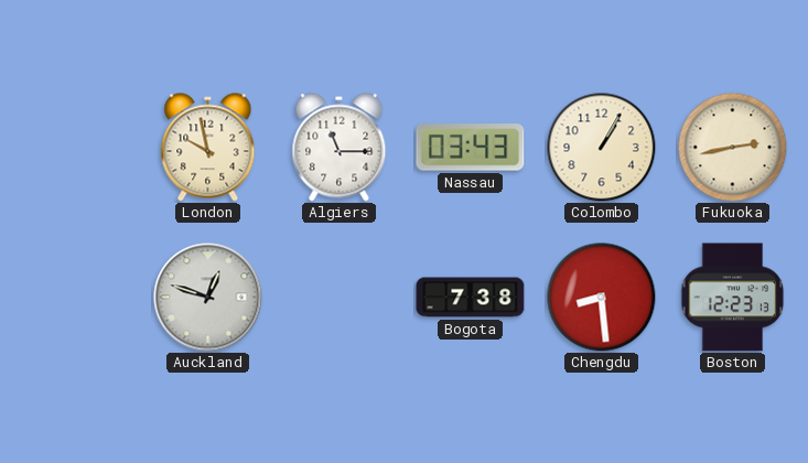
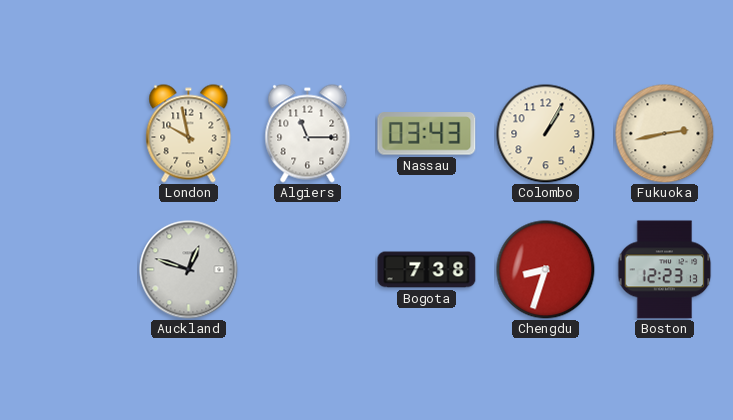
Chengdu: 8:29 -> 8:33
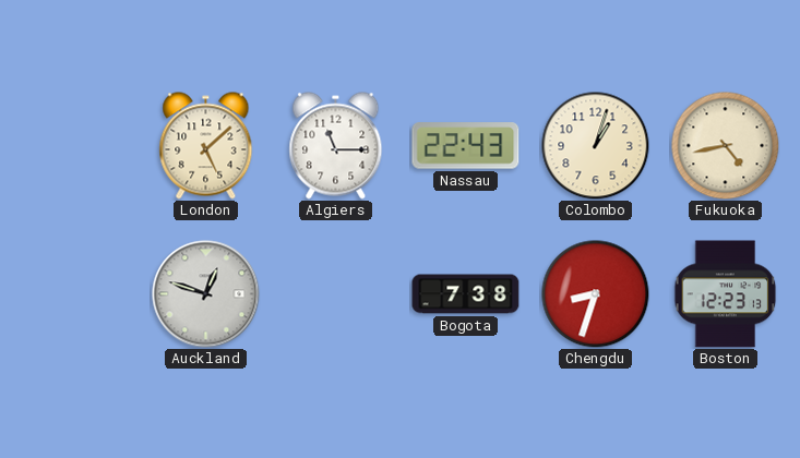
London: 9:58 -> 5:08
Nassau: 03:43 -> 22:43
Colombo: 1:05 -> 1:03
Fukuoka: 2:43 -> 4:43
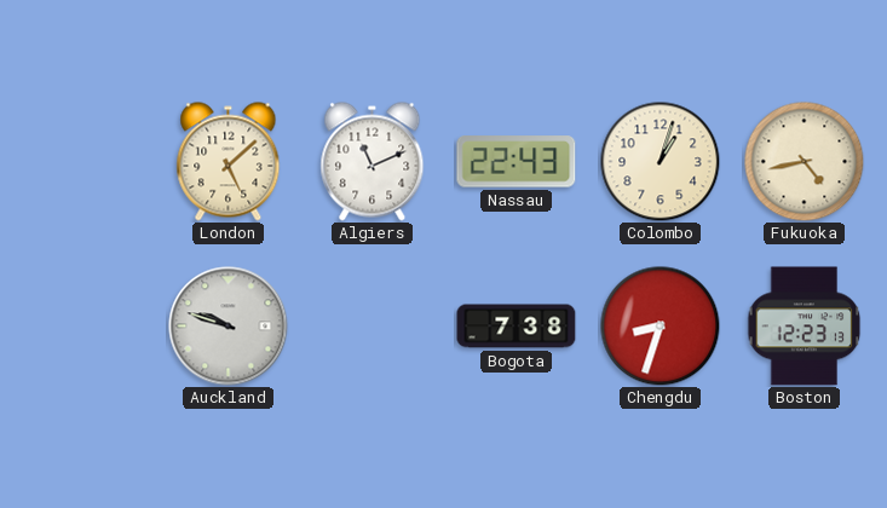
Algiers: 11:15 -> 11:11
Auckland: 12:48 -> 9:48
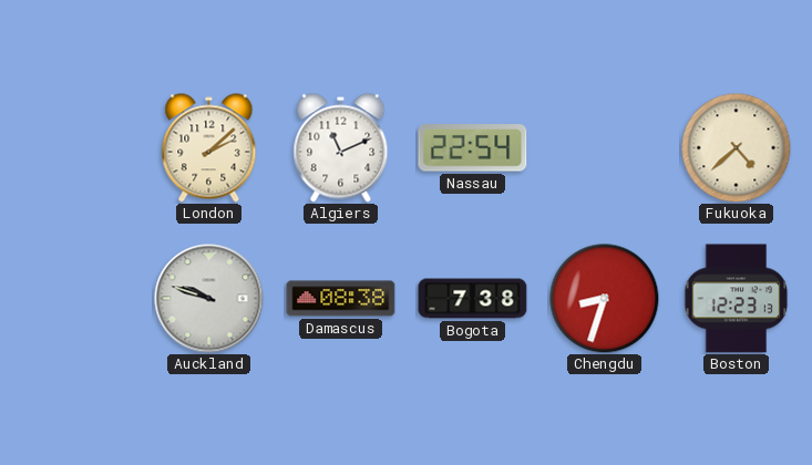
London: 5:08 -> 2:08
Nassau: 22:43 -> 22:54
Colombo: 1:03 -> none
Fukuoka: 4:43 -> 4:38
Damascus: none -> 08:38
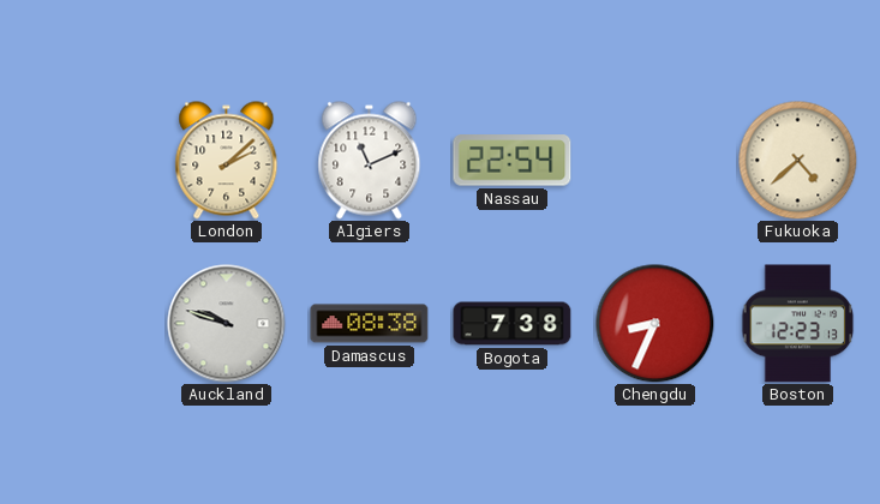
Chengdu: 8:33 -> 8:34
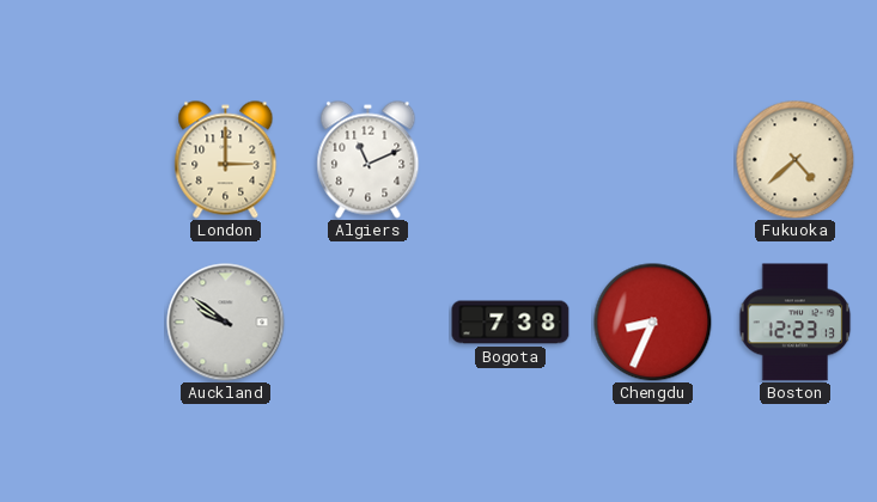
London: 2:08 -> 3:00
Nassau: 22:54 -> none
Auckland: 9:48 -> 9:51
Damascus: 08:38 -> none
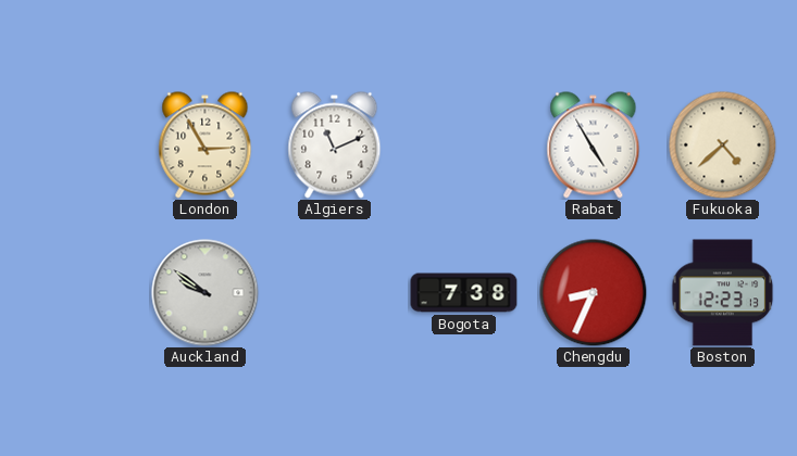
London: 3:00 -> 2:55
Rabat: none -> 4:55
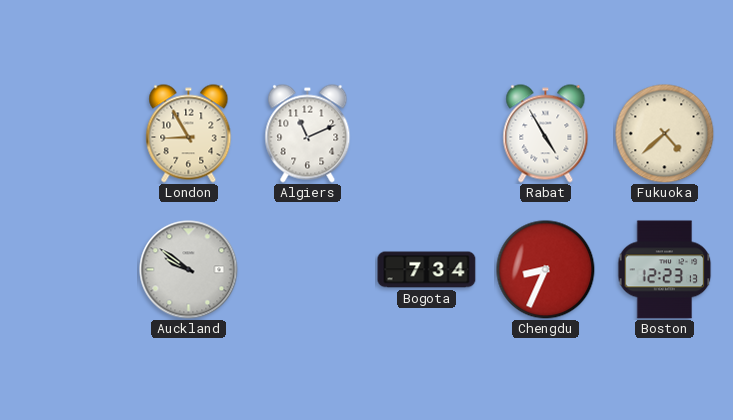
London: 2:55 -> 8:55
Bogota: 7:38 -> 7:34
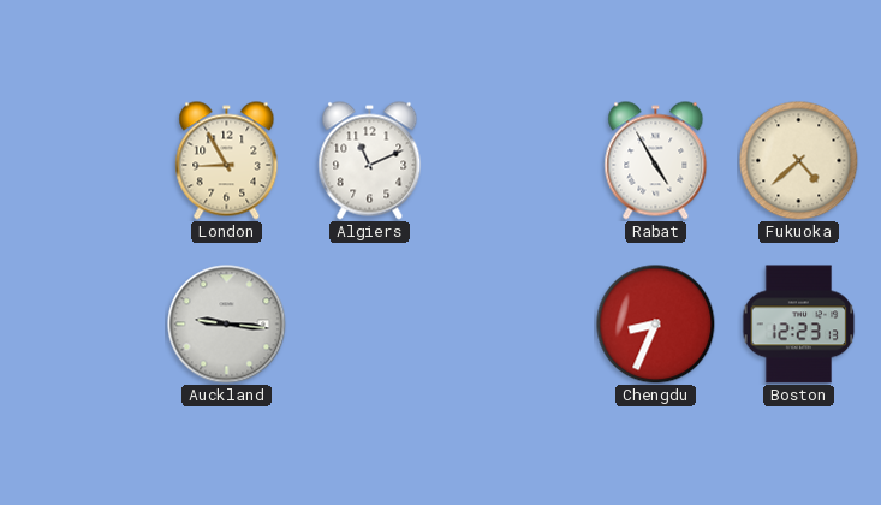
Auckland: 9:51 -> 9:16
Bogota: 7:34 -> none
